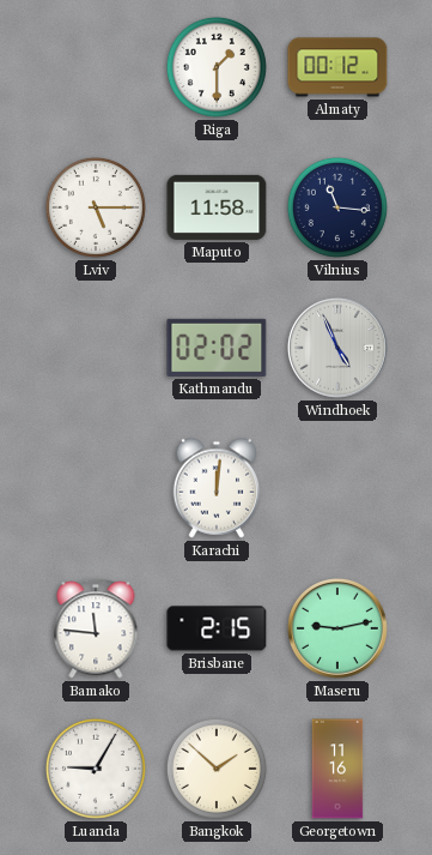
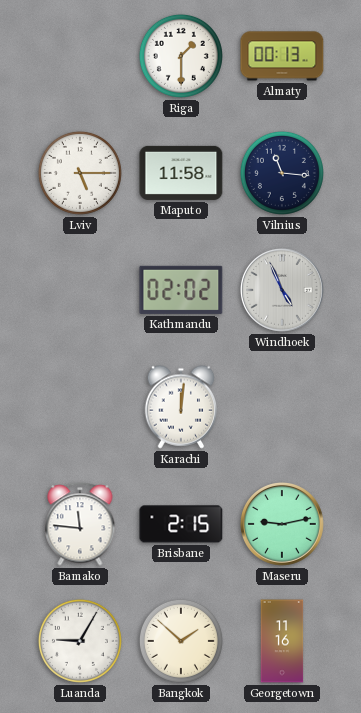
Almaty: 00:12 -> 00:13
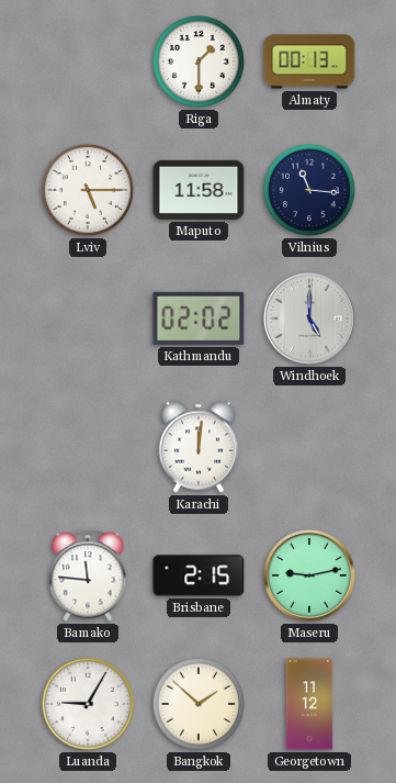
Windhoek: 4:56 -> 5:00
Georgetown: 11:16 -> 11:12
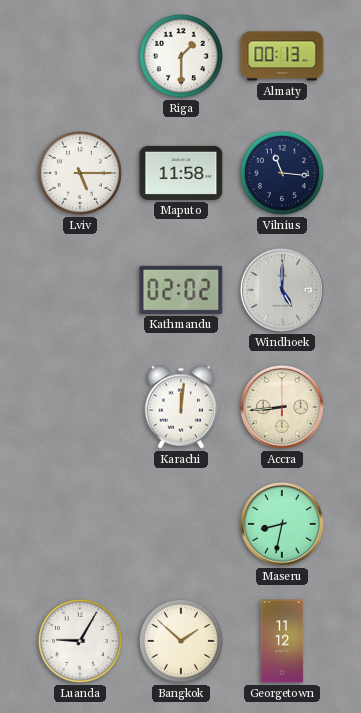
Accra: none -> 8:44
Bamako: 11:46 -> none
Brisbane: 2:15 -> none
Maseru: 9:13 -> 8:32
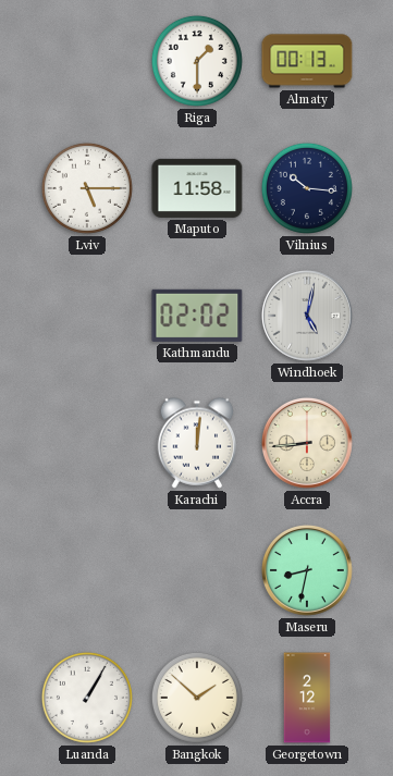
Vilnius: 11:16 -> 10:16
Windhoek: 5:00 -> 5:02
Luanda: 9:05 -> 1:05
Georgetown: 11:12 -> 2:12
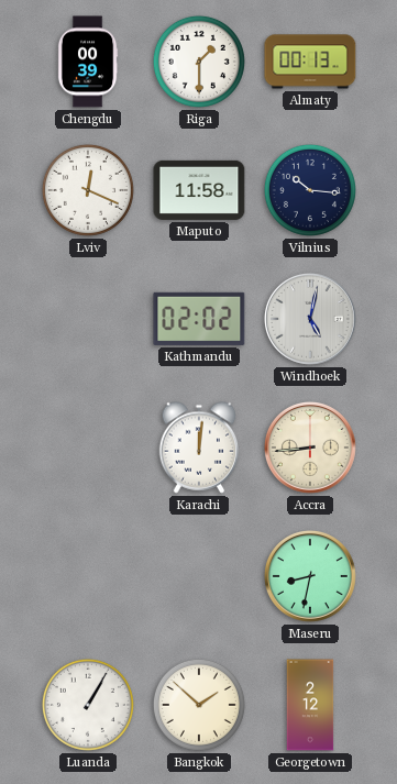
Chengdu: none -> 00:39
Lviv: 5:15 -> 12:19
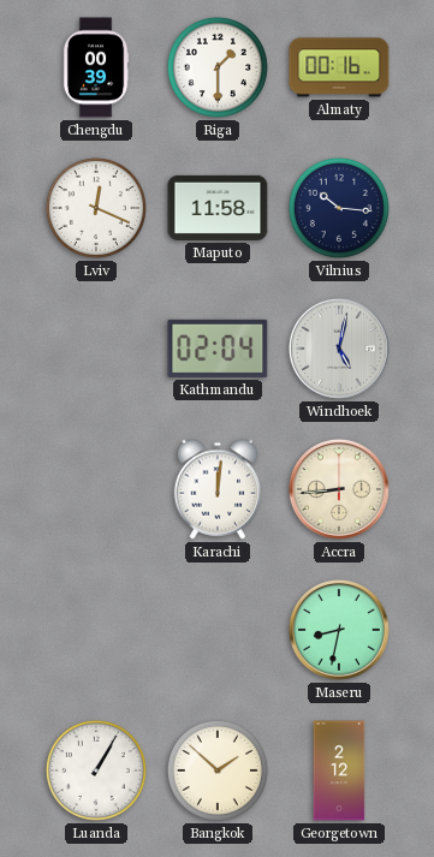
Almaty: 00:13 -> 00:16
Kathmandu: 02:02 -> 02:04
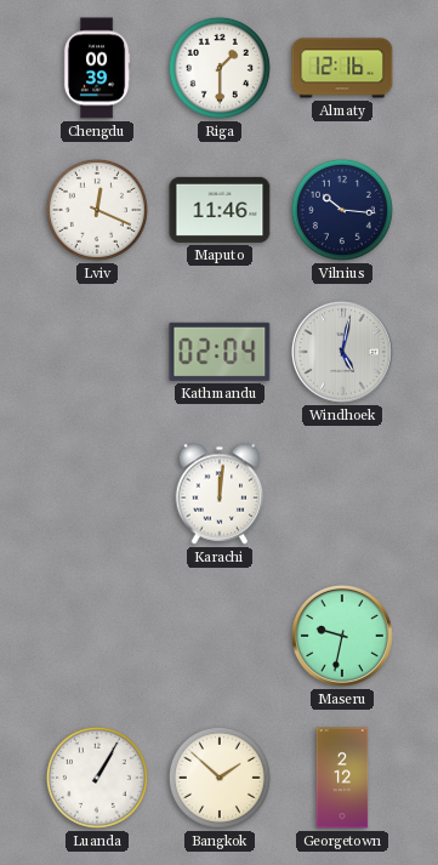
Almaty: 00:16 -> 12:16
Maputo: 11:58 -> 11:46
Accra: 8:44 -> none
Maseru: 8:32 -> 9:32
